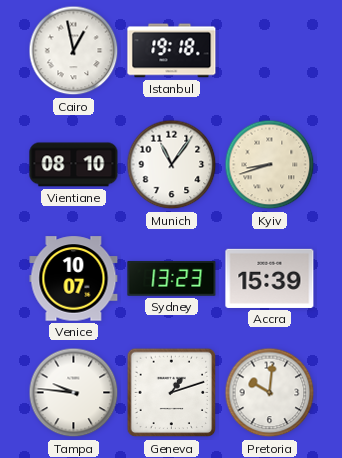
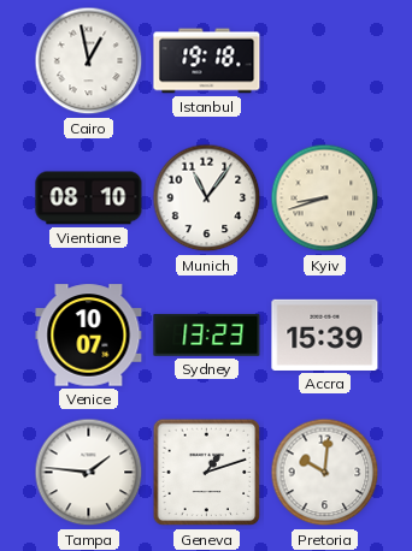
Tampa: 9:46 -> 1:46
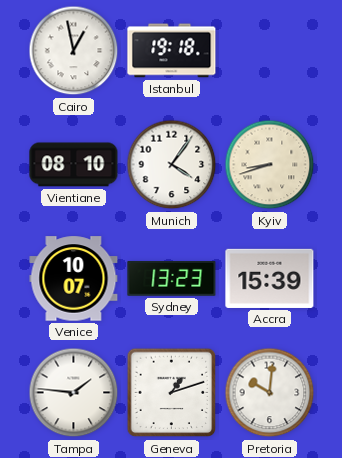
Munich: 11:06 -> 4:06
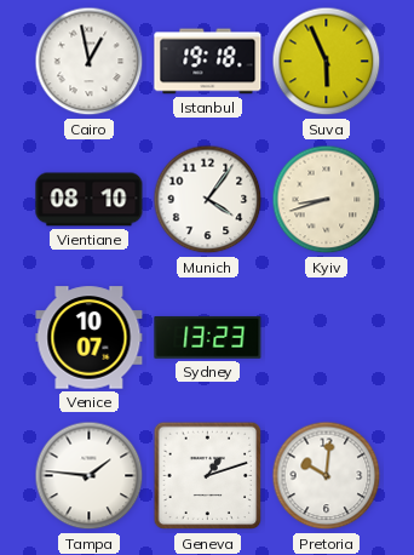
Suva: none -> 5:56
Accra: 15:39 -> none
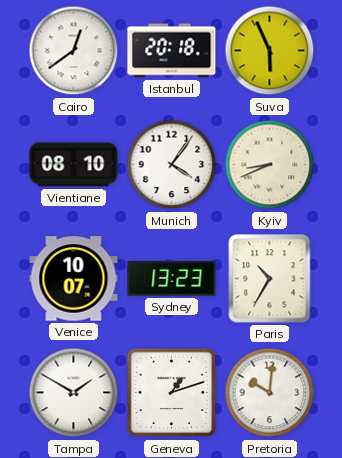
Cairo: 12:58 -> 12:39
Istanbul: 19:18 -> 20:18
Kyiv: 8:42 -> 8:41
Paris: none -> 10:35
Tampa: 1:46 -> 1:50
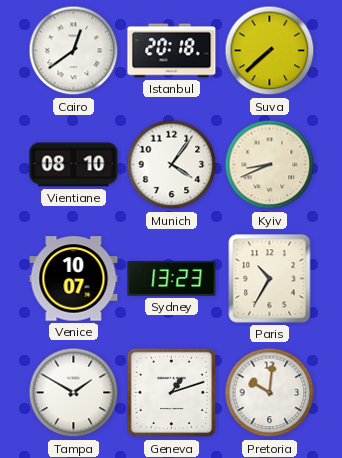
Suva: 5:56 -> 7:38
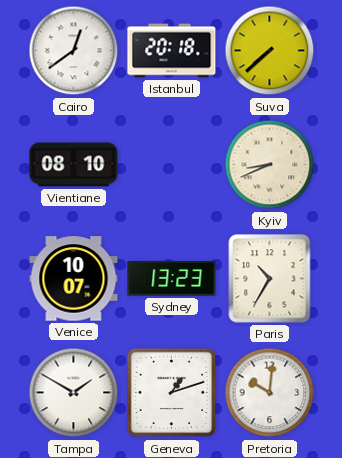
Munich: 4:06 -> none
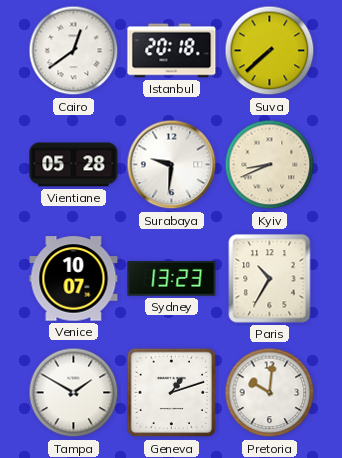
Vientiane: 08:10 -> 05:28
Surabaya: none -> 9:31
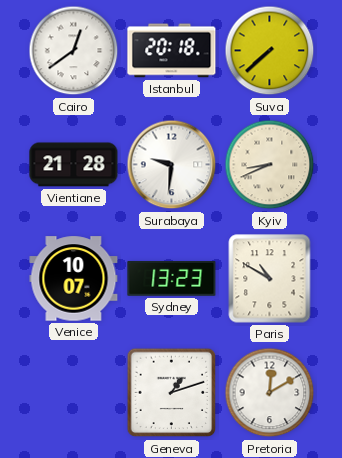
Vientiane: 05:28 -> 21:28
Paris: 10:35 -> 10:50
Tampa: 1:50 -> none
Pretoria: 10:01 -> 12:10
